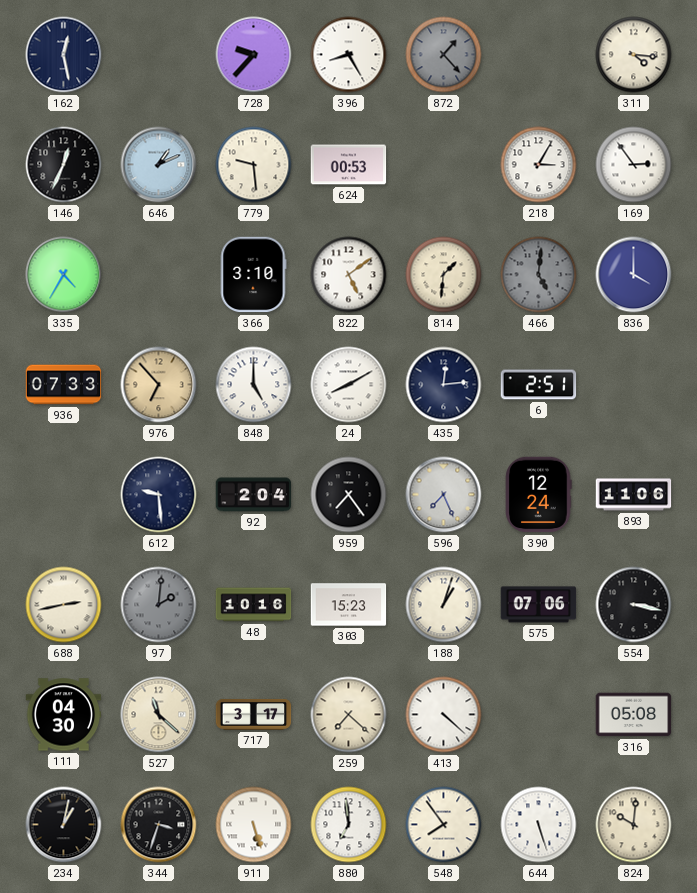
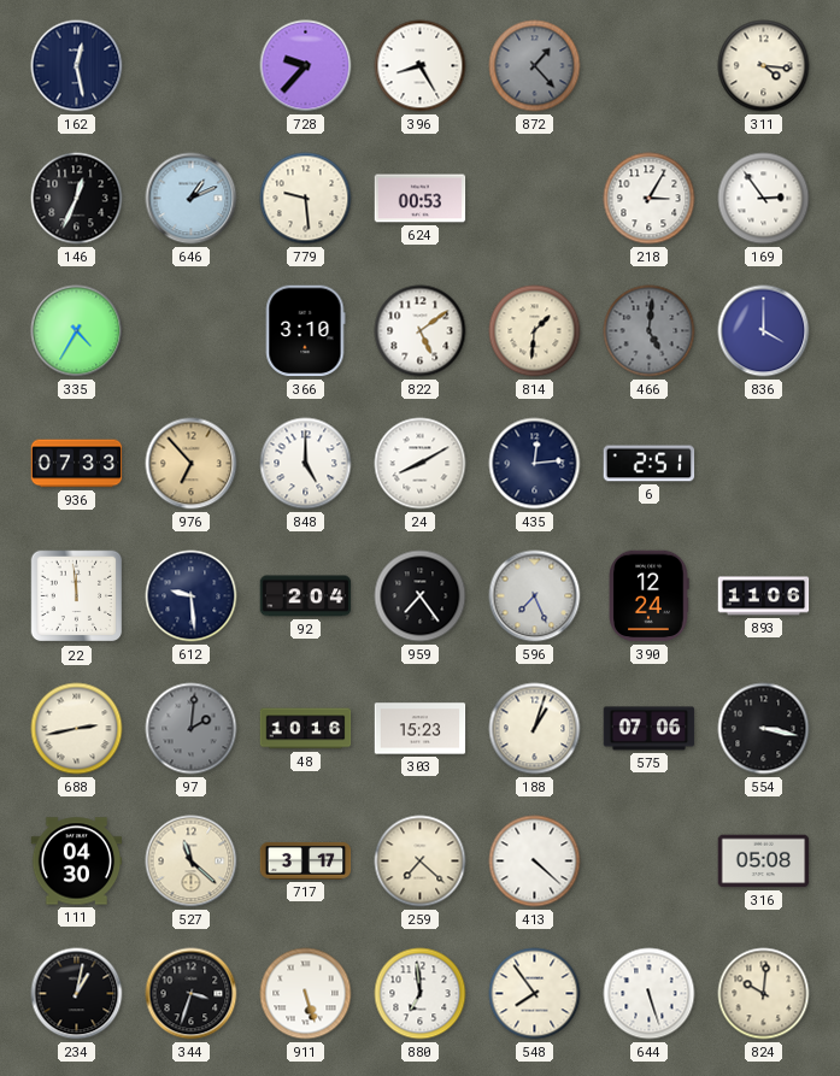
22: none -> 11:59
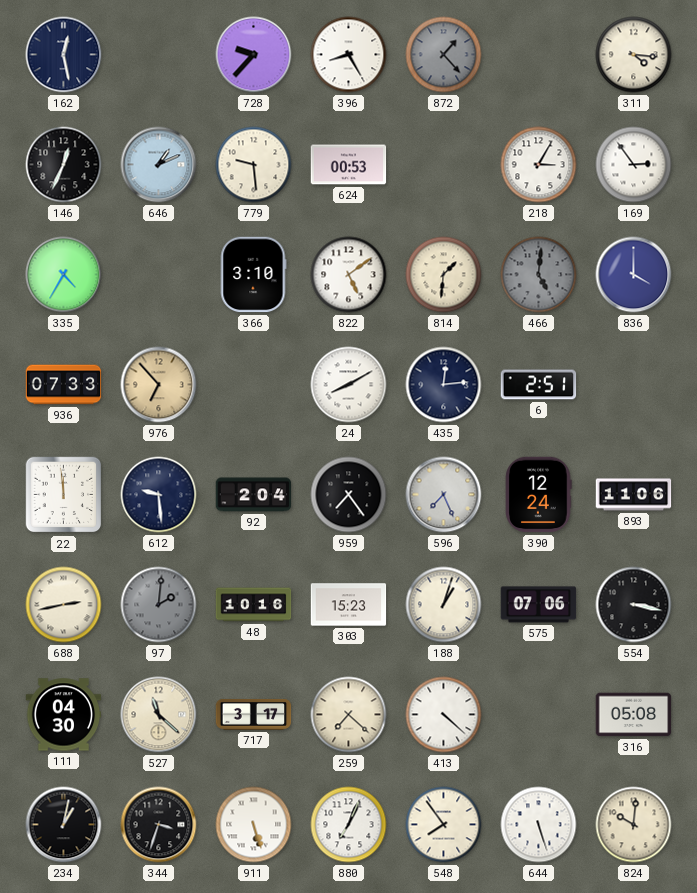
848: 5:00 -> none
880: 6:59 -> 7:04
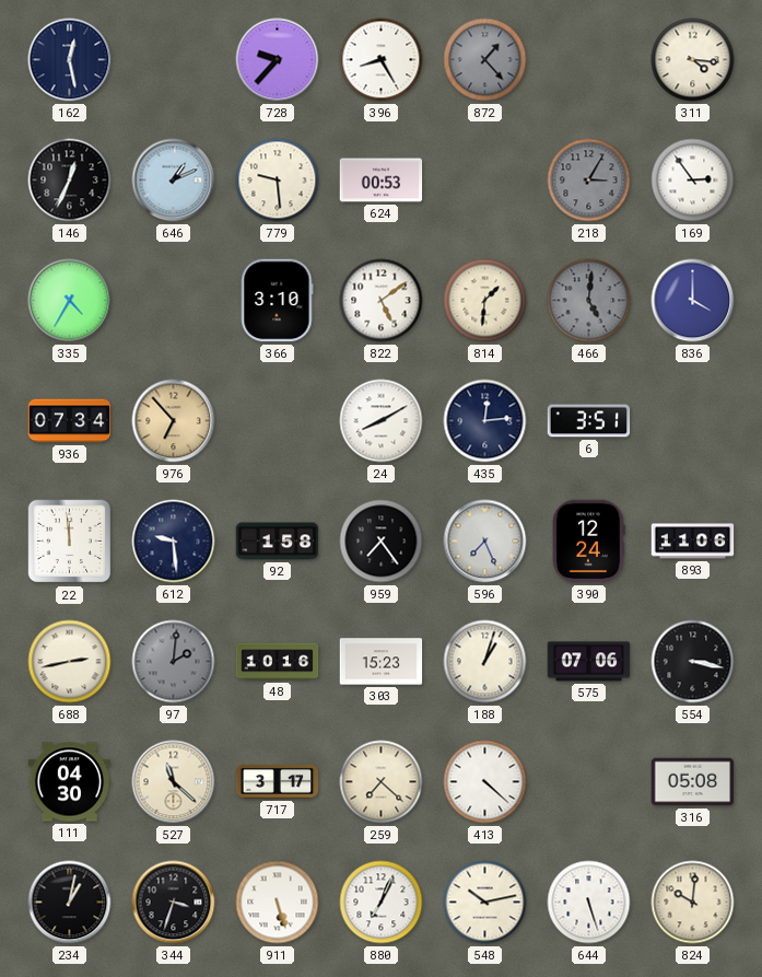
218 dial: white -> grey
936: 07:33 -> 07:34
6: 2:51 -> 3:51
92: 2:04 -> 1:58
548: 7:54 -> 10:13
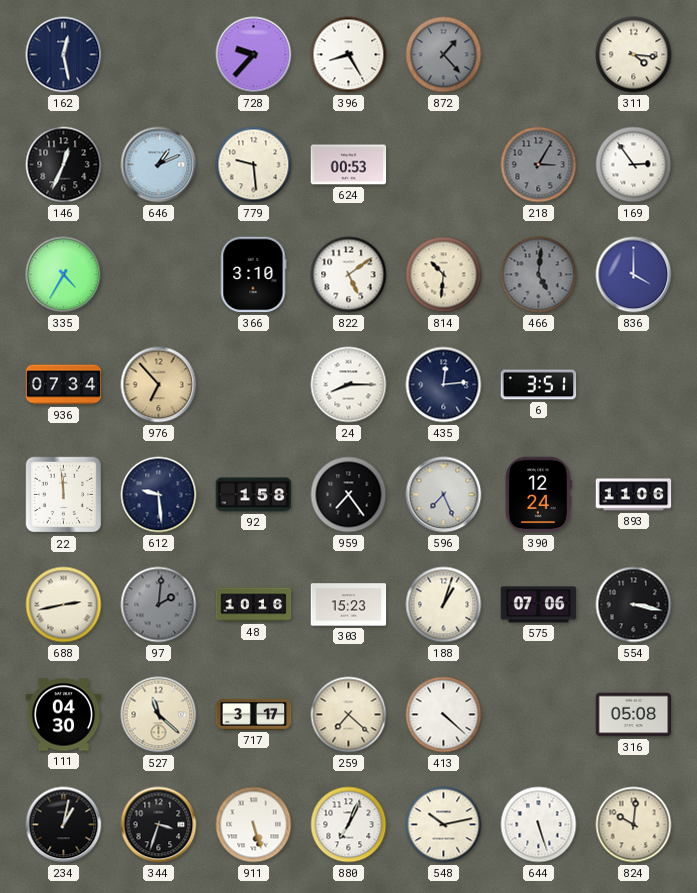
814: 1:31 -> 10:31
24: 8:10 -> 8:15
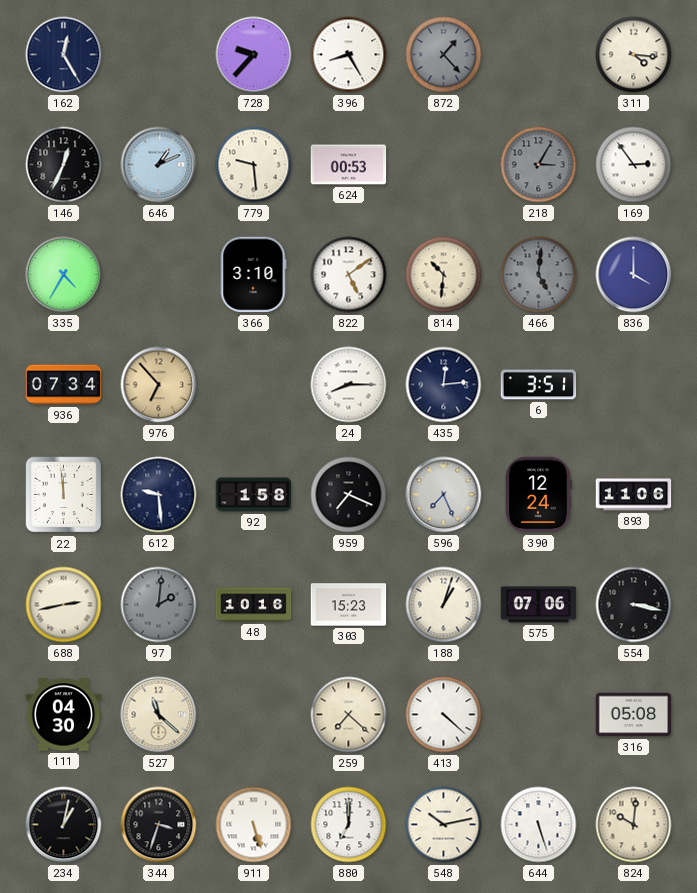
162: 12:28 -> 12:25
959: 7:24 -> 7:19
717: 3:17 -> none
880: 7:04 -> 7:00
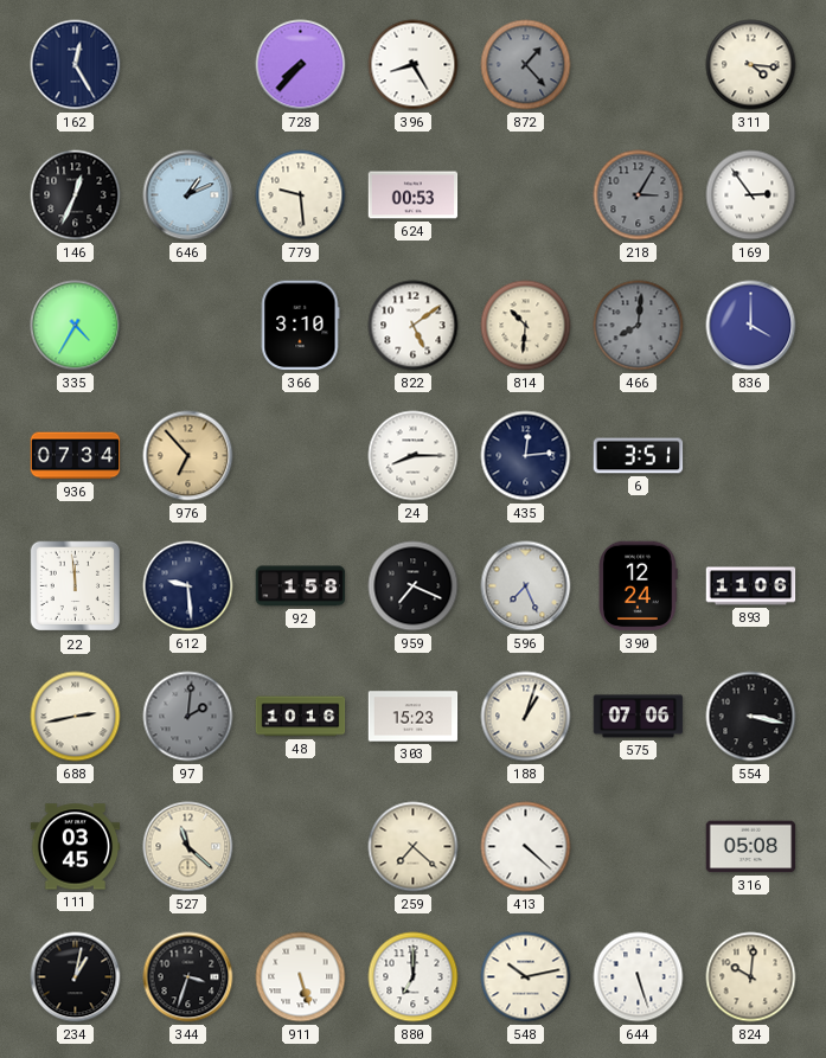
728: 9:37 -> 7:37
466: 5:01 -> 8:01
111: 04:30 -> 03:45
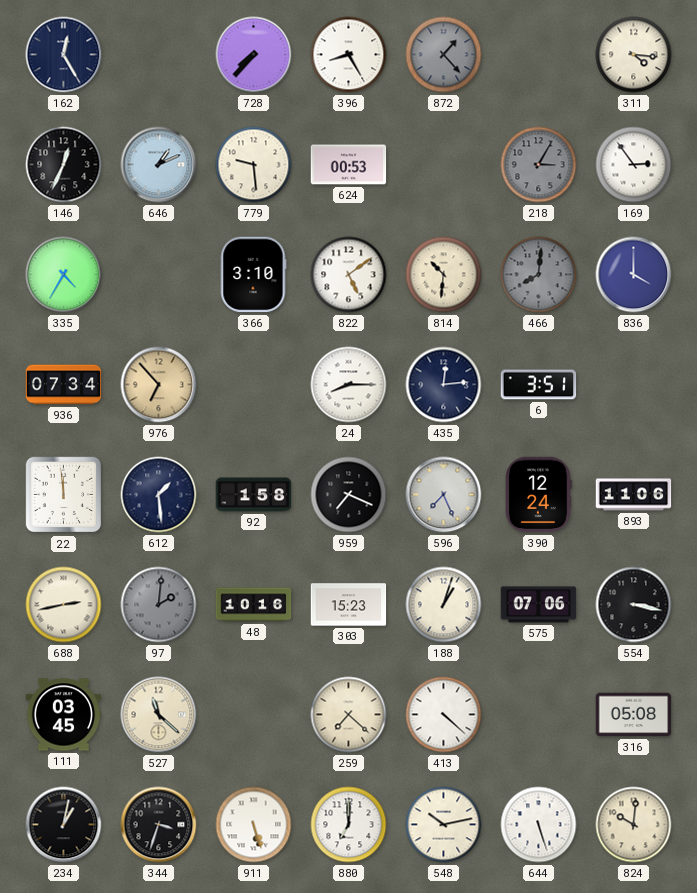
612: 9:29 -> 1:29
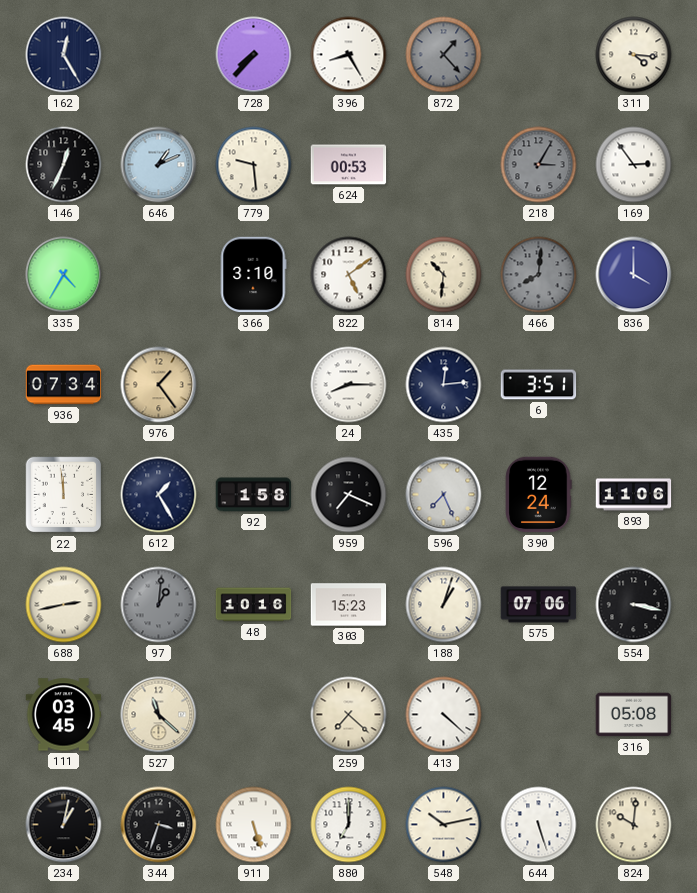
976: 6:53 -> 1:24
612: 1:29 -> 1:25
97: 2:01 -> 1:01
